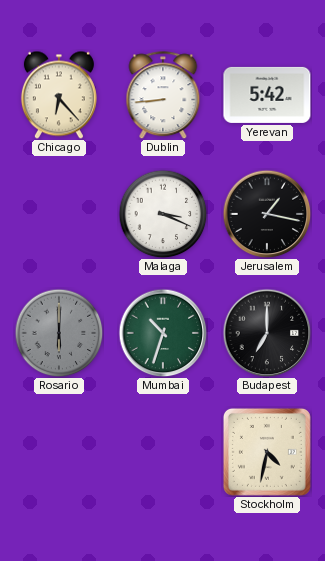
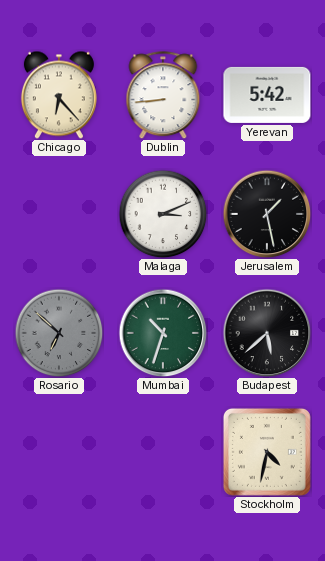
Malaga: 3:19 -> 3:11
Jerusalem: 1:17 -> 1:28
Rosario: 6:00 -> 6:52
Budapest: 7:00 -> 5:38
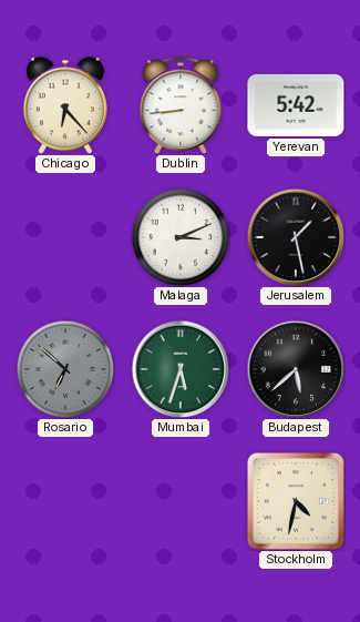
Mumbai: 10:33 -> 5:33
